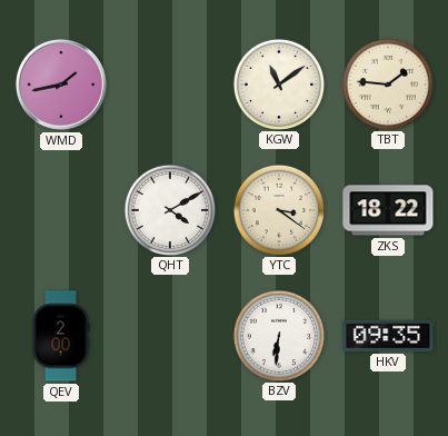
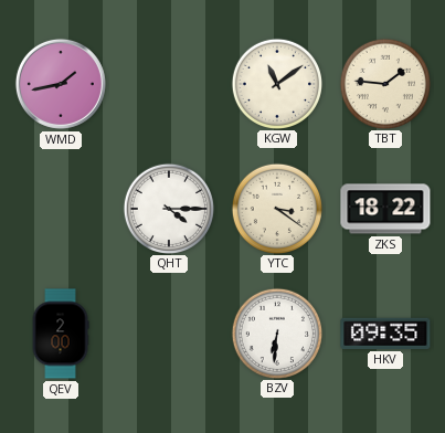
QHT: 4:10 -> 4:15
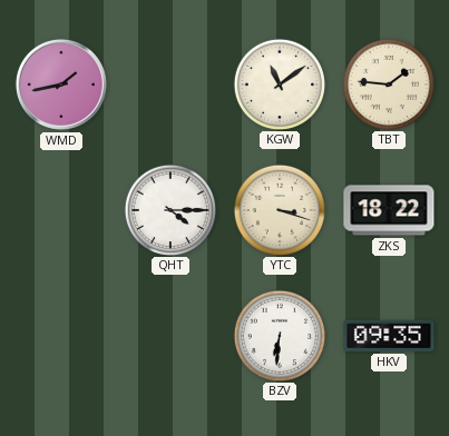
YTC: 3:21 -> 3:18
QEV: 2:00 -> none
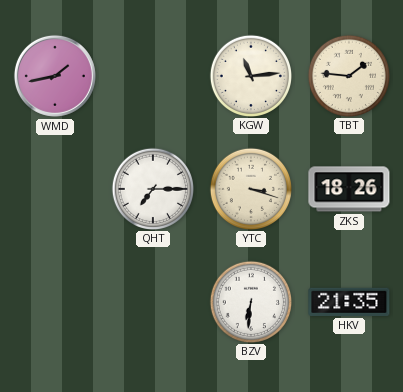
KGW: 11:09 -> 11:14
QHT: 4:15 -> 7:15
ZKS: 18:22 -> 18:26
HKV: 09:35 -> 21:35
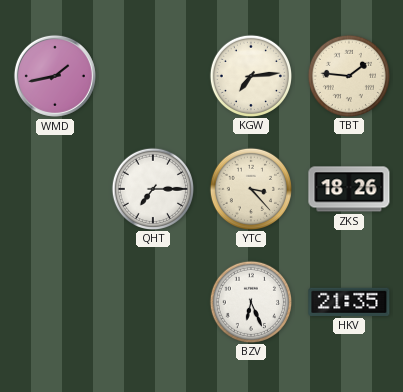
KGW: 11:14 -> 7:14
YTC: 3:18 -> 3:23
BZV: 6:31 -> 6:26
